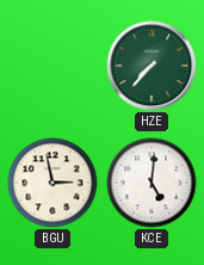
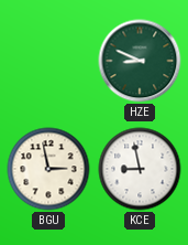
HZE: 7:37 -> 8:49
KCE: 5:01 -> 8:58
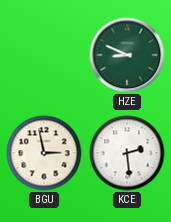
KCE: 8:58 -> 2:29
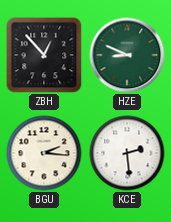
ZBH: none -> 12:53
BGU: 2:58 -> 2:16
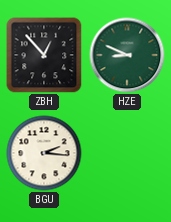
KCE: 2:29 -> none
